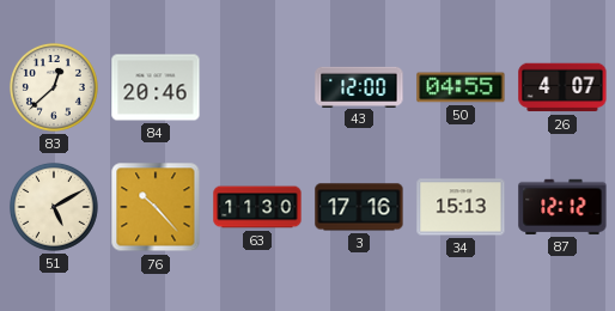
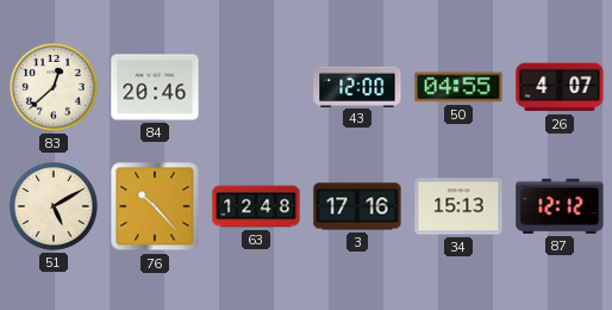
63: 11:30 -> 12:48
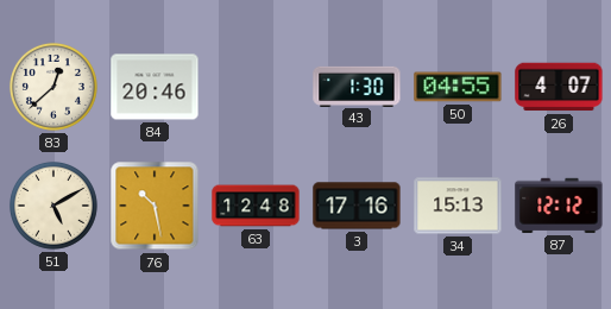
43: 12:00 -> 1:30
76: 10:23 -> 10:28
